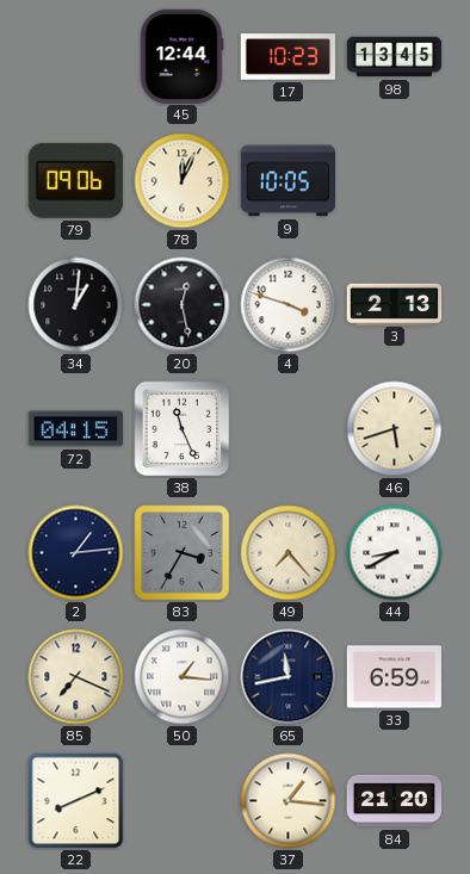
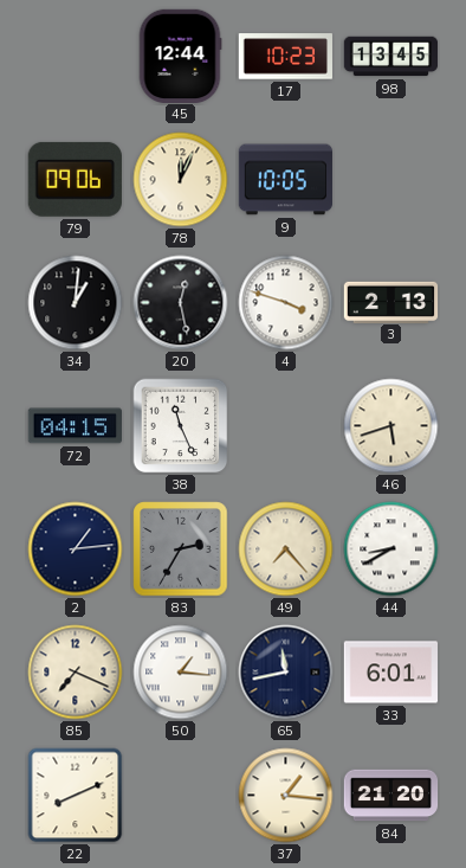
83: 3:35 -> 2:35
33: 6:59 -> 6:01
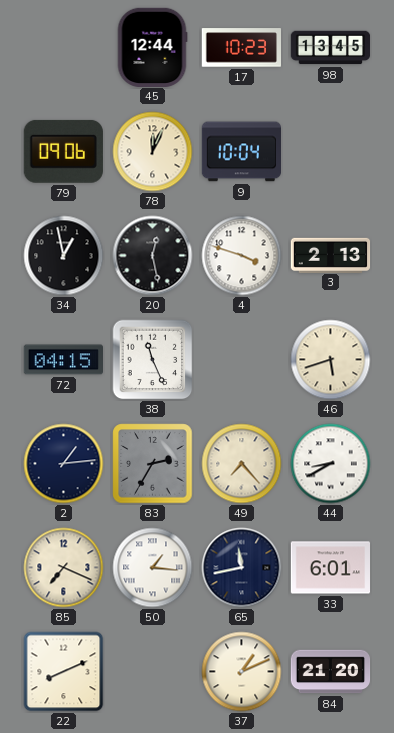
9: 10:05 -> 10:04
34: 1:01 -> 12:58
37: 1:16 -> 1:11
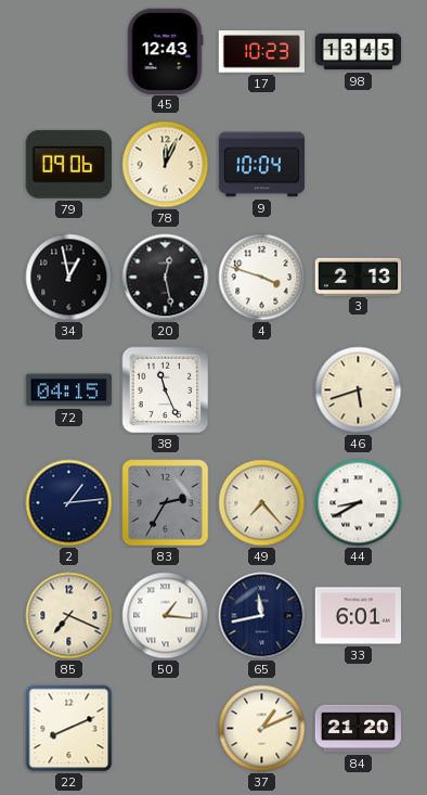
45: 12:44 -> 12:43
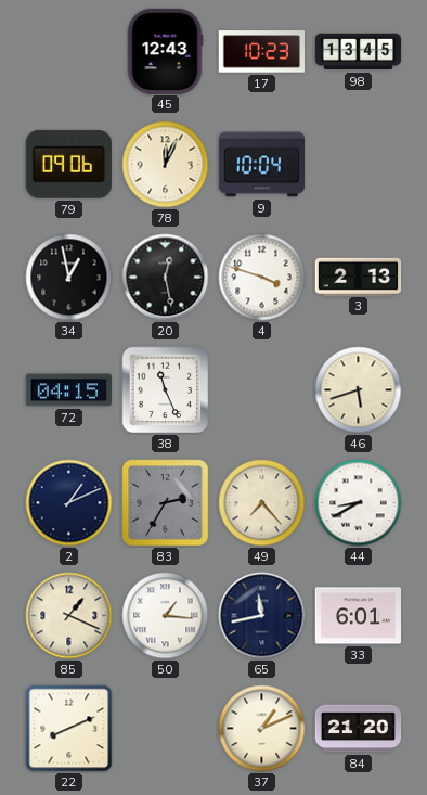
2: 1:14 -> 1:11
85: 7:19 -> 1:19
